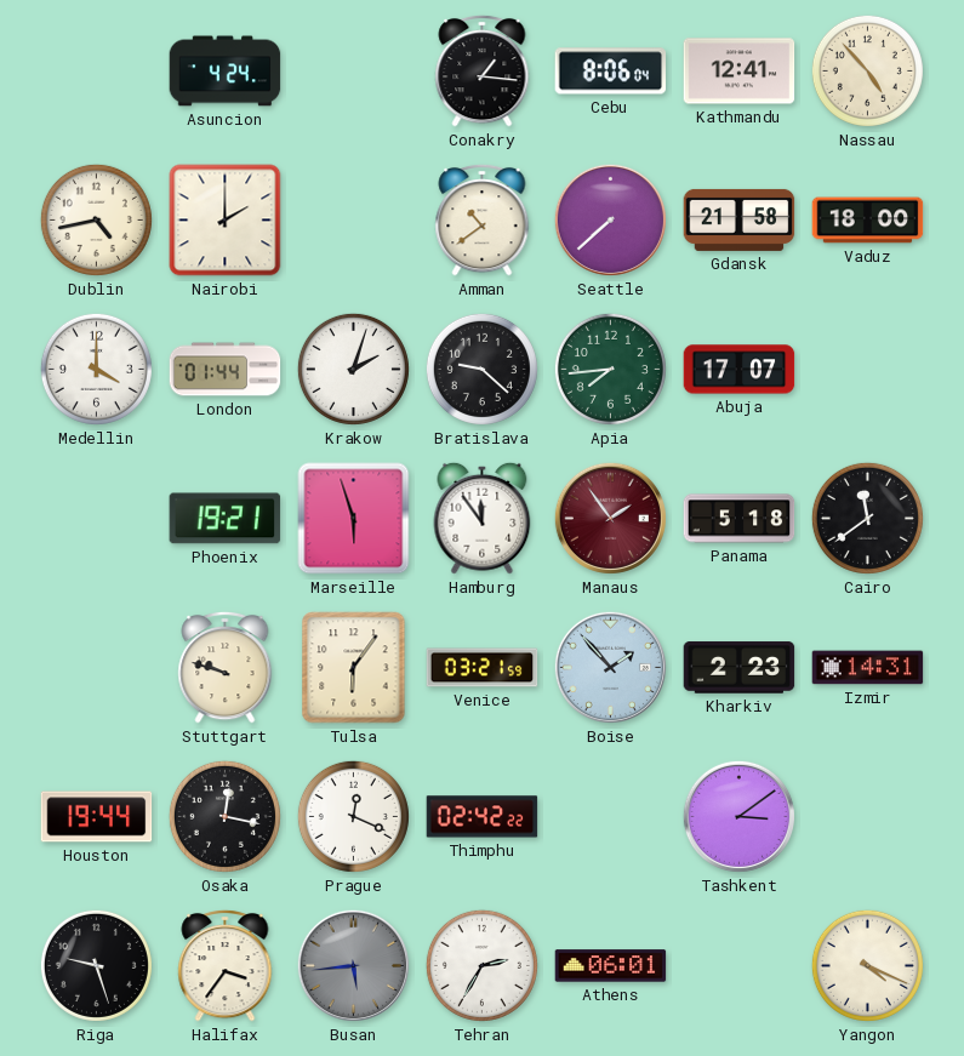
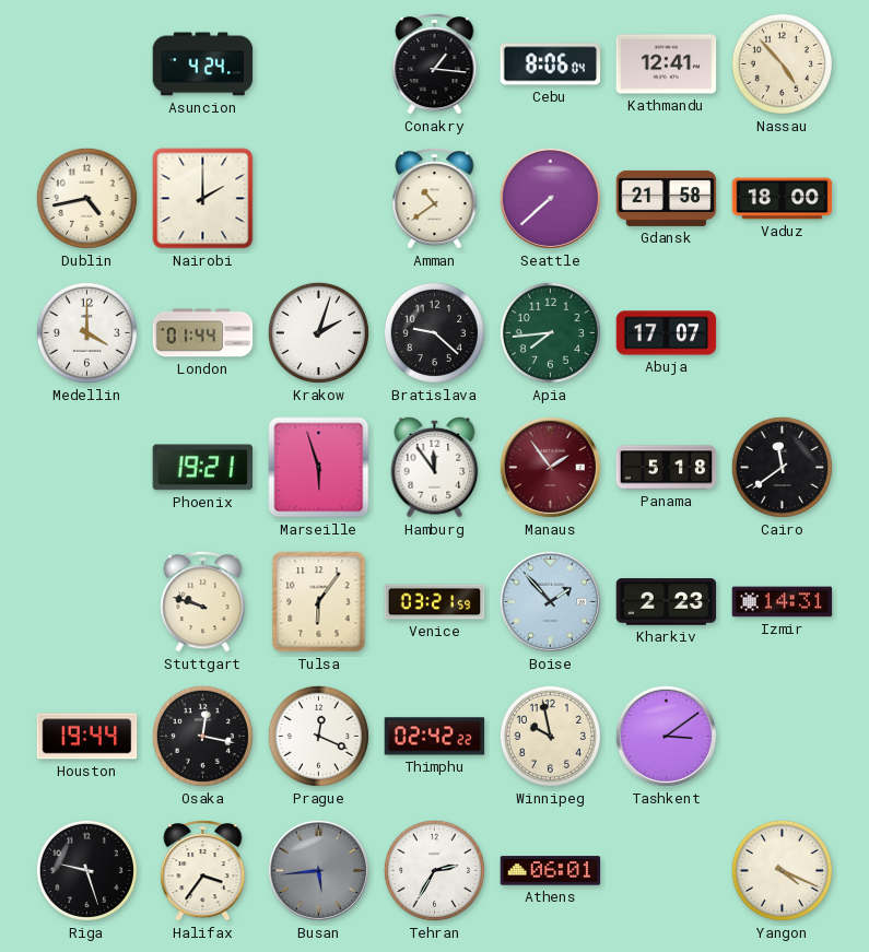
Winnipeg: none -> 9:58
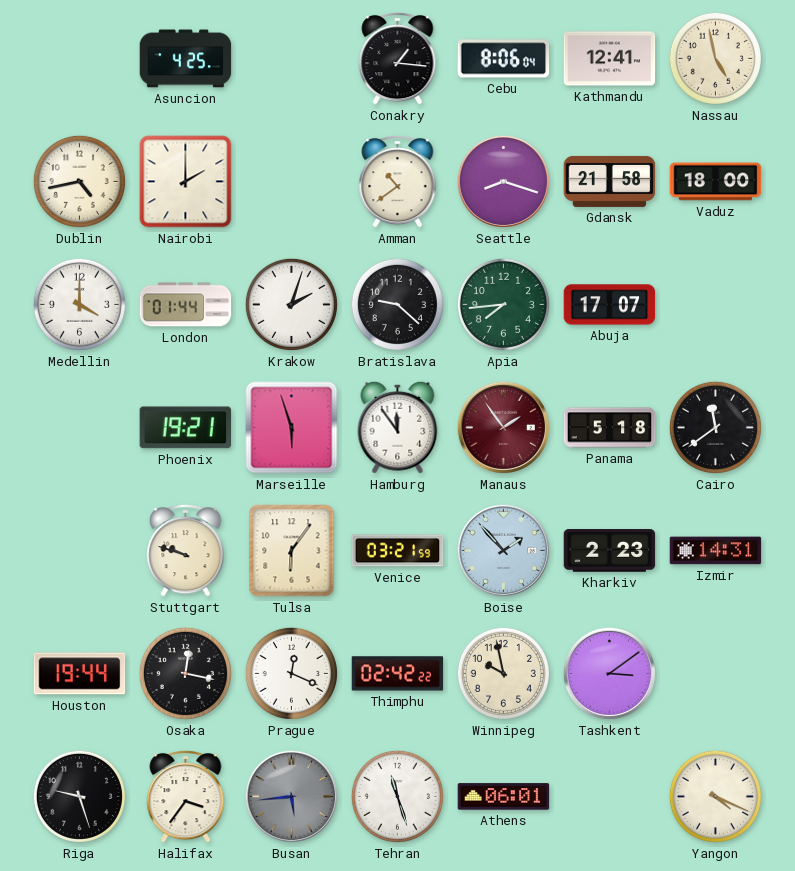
Asuncion: 4:24 -> 4:25
Nassau: 4:53 -> 4:58
Seattle: 7:38 -> 8:18
Tehran: 2:35 -> 11:27
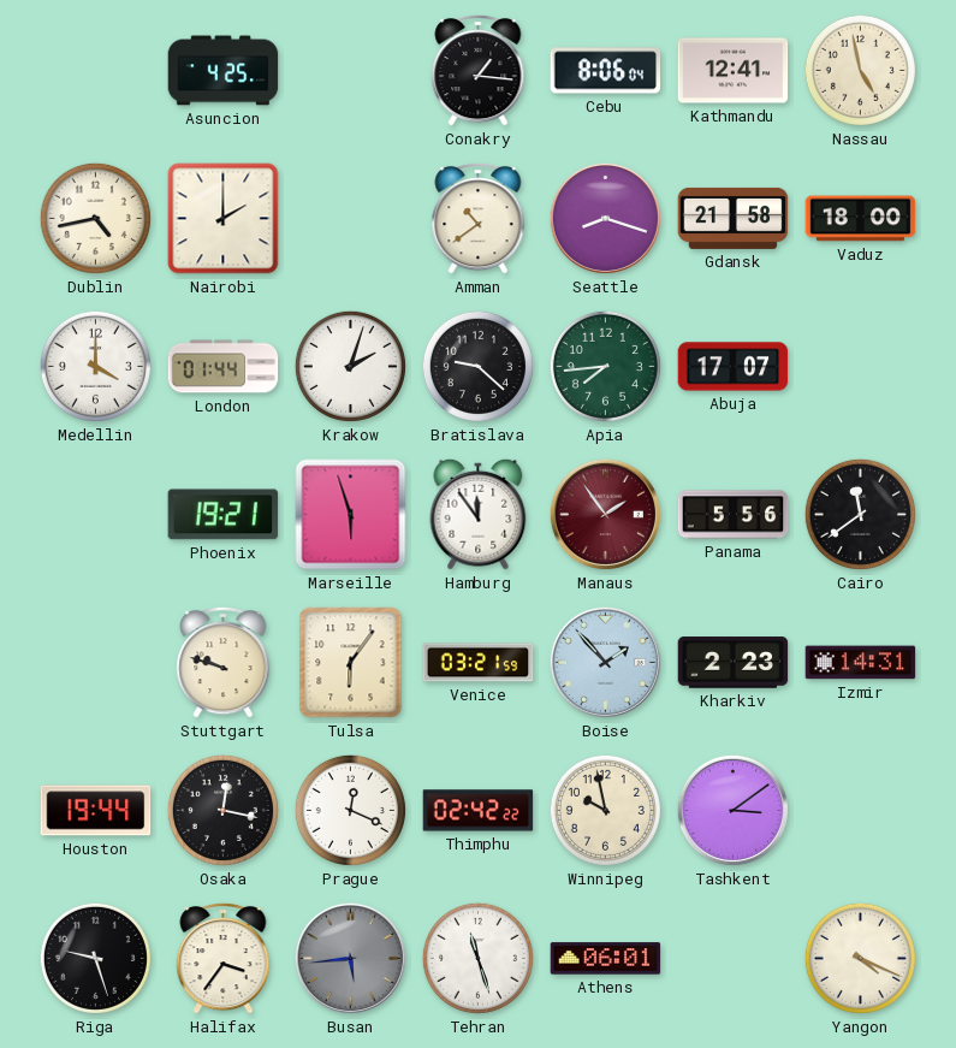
Panama: 5:18 -> 5:56
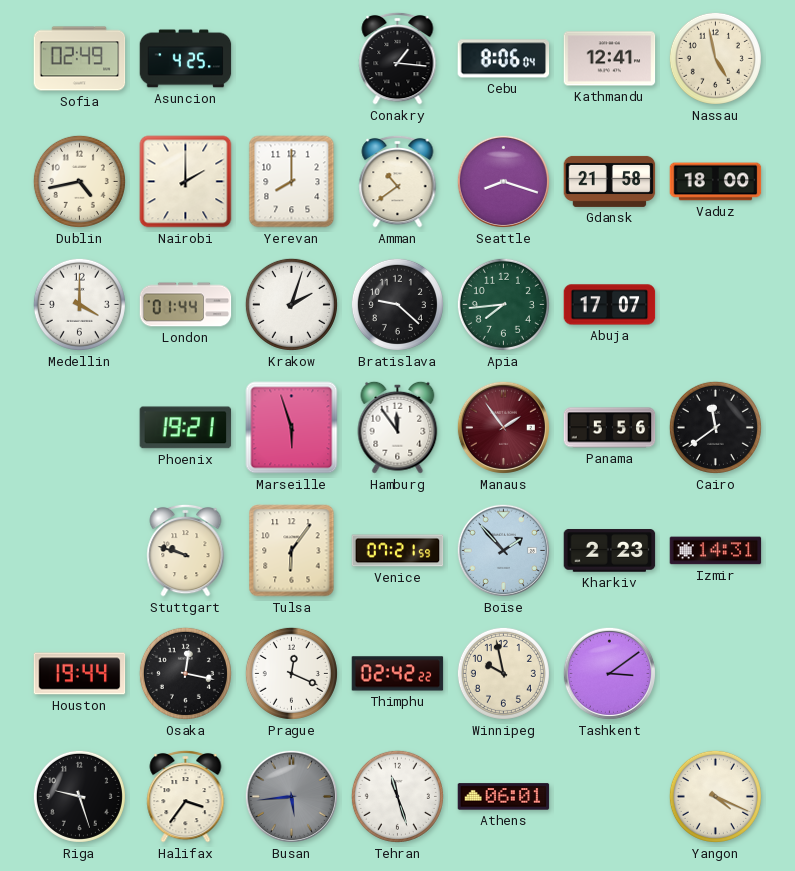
Sofia: none -> 02:49
Yerevan: none -> 8:00
Venice: 03:21 -> 07:21
